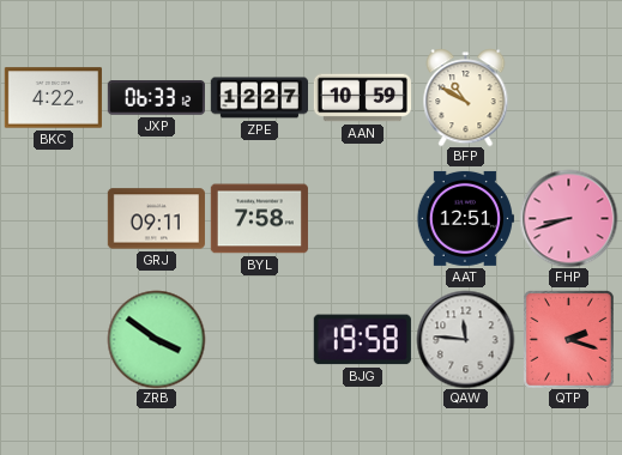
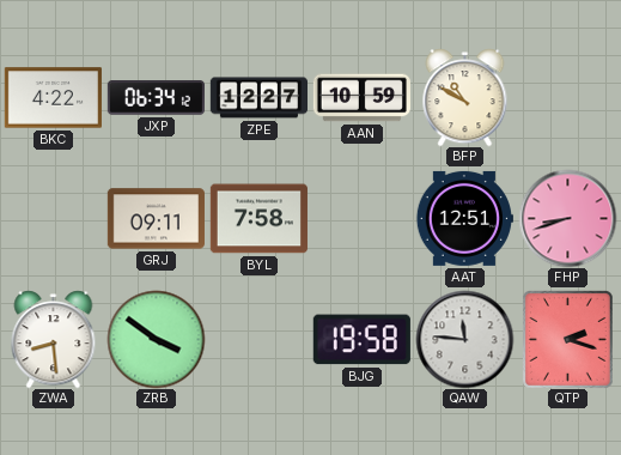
JXP: 06:33 -> 06:34
ZWA: none -> 8:29
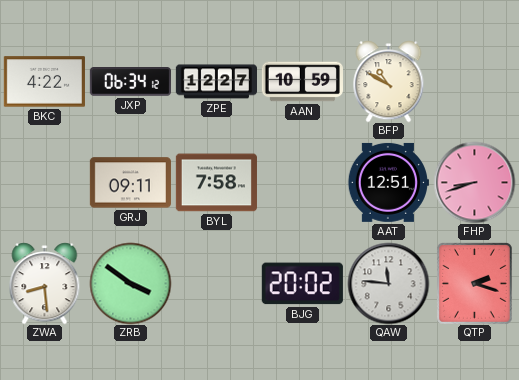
BJG: 19:58 -> 20:02
